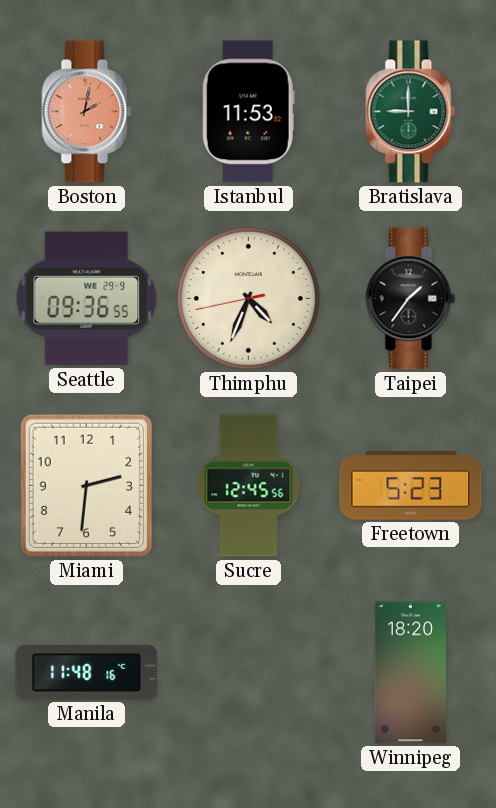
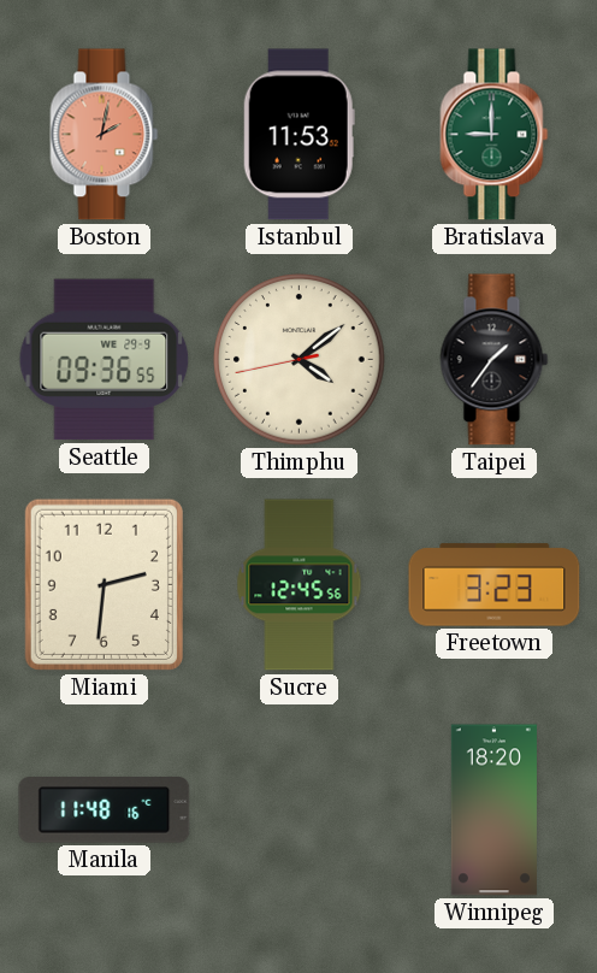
Thimphu: 4:33 -> 4:08
Freetown: 5:23 -> 3:23
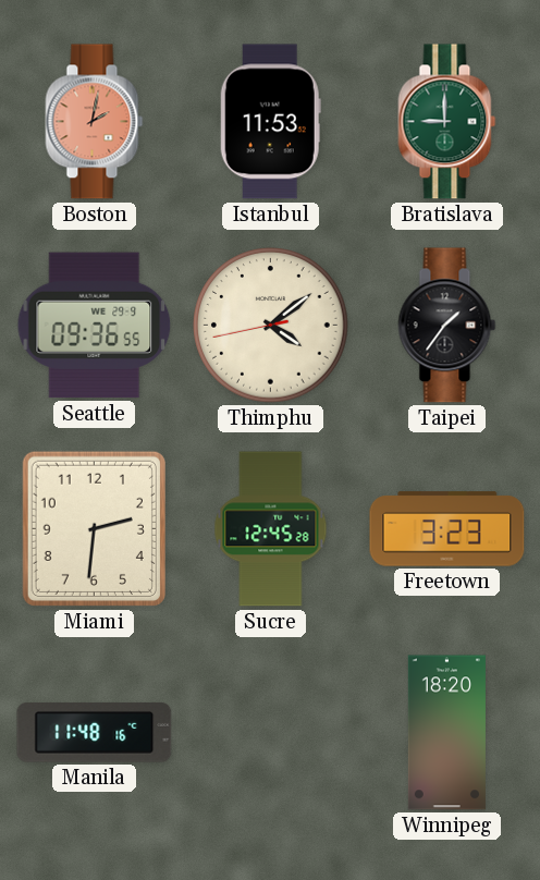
Sucre: 12:45:56 -> 12:45:28
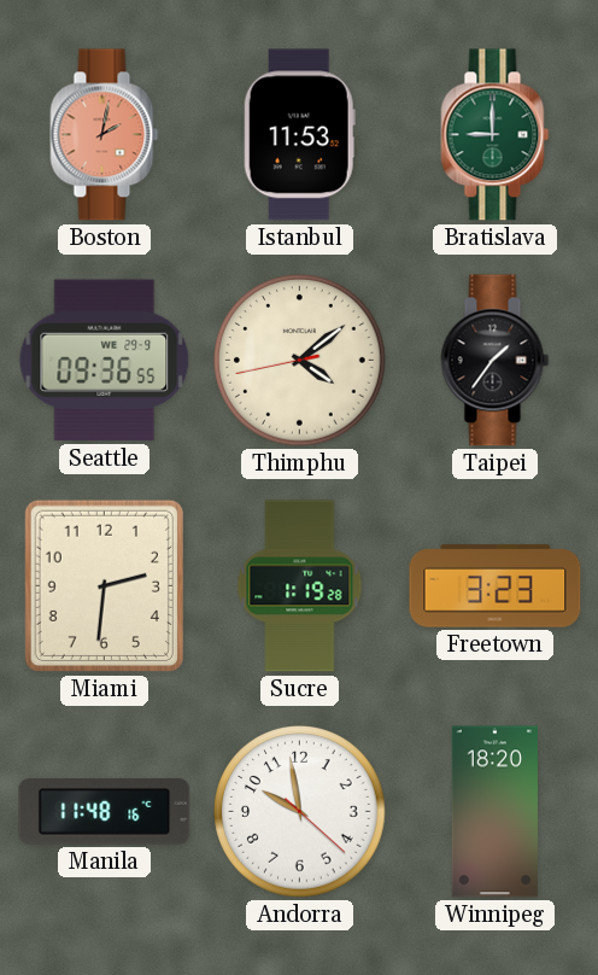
Sucre: 12:45 -> 1:19
Andorra: none -> 9:58
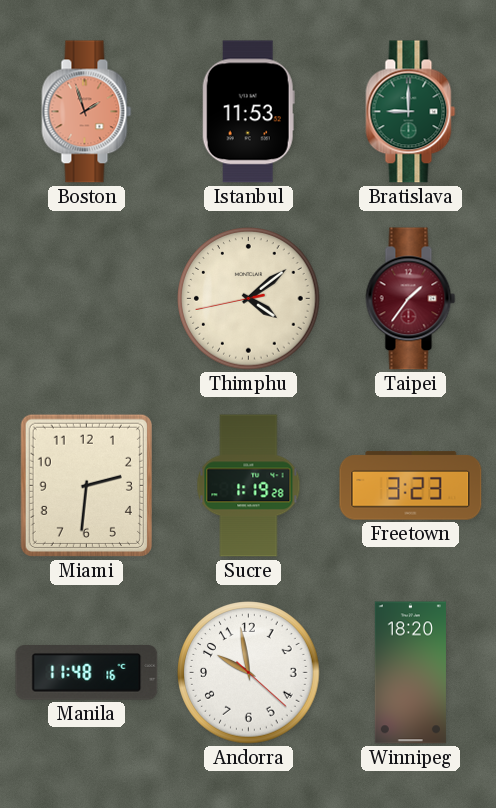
Boston: 2:02 -> 1:57
Seattle: 09:36 -> none
Taipei dial: black -> burgundy
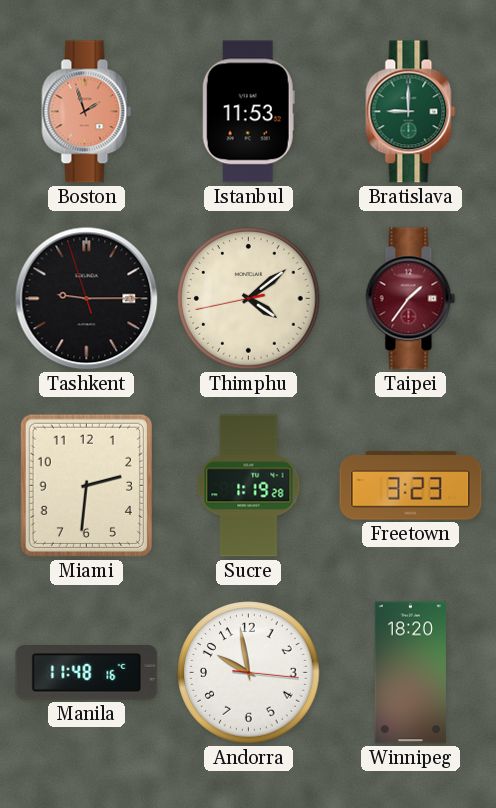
Tashkent: none -> 9:14
Andorra: 9:58:22 -> 9:58:16
